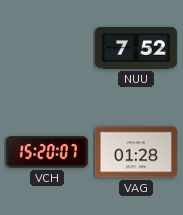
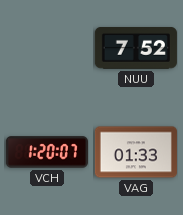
VCH: 15:20 -> 1:20
VAG: 01:28 -> 01:33
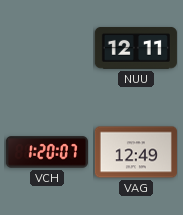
NUU: 7:52 -> 12:11
VAG: 01:33 -> 12:49
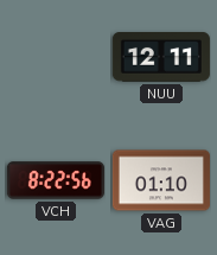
VCH: 1:20 -> 8:22
VAG: 12:49 -> 01:10
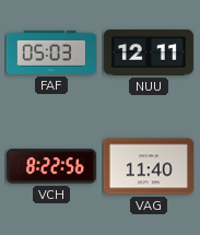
FAF: none -> 05:03
VAG: 01:10 -> 11:40
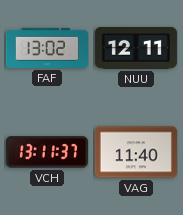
FAF: 05:03 -> 13:02
VCH: 8:22 -> 13:11
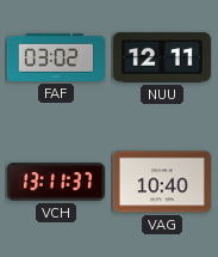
FAF: 13:02 -> 03:02
VAG: 11:40 -> 10:40
